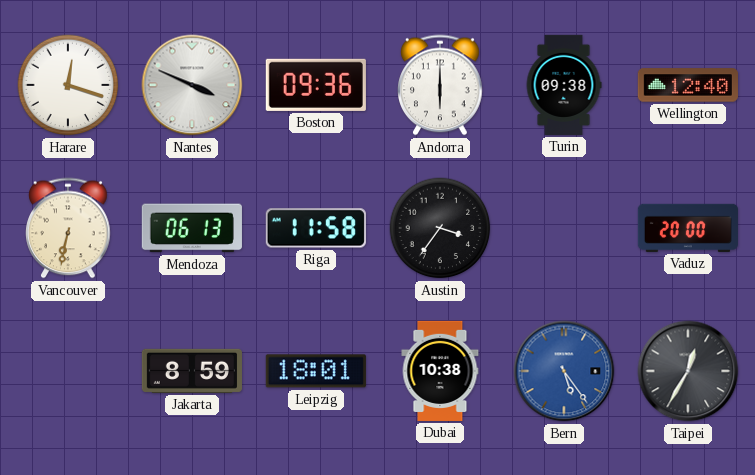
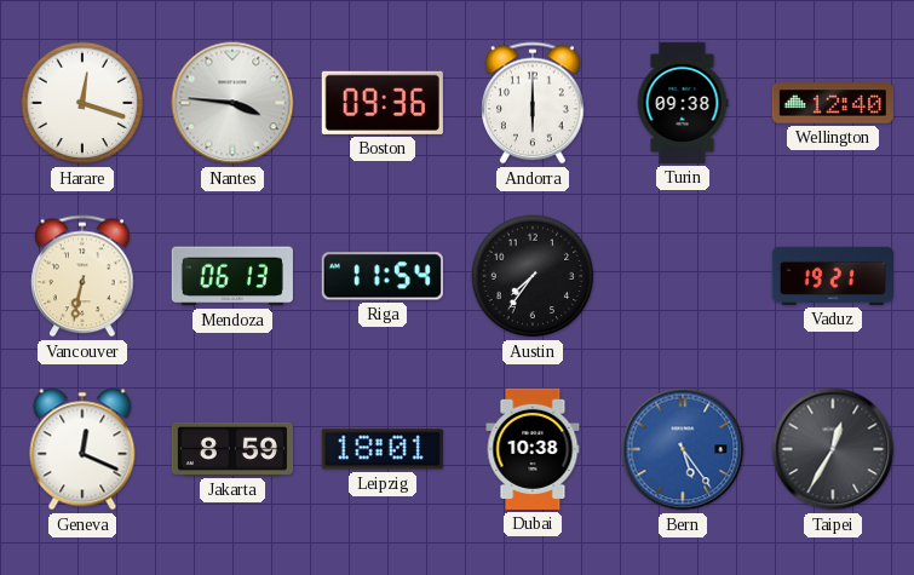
Nantes: 3:49 -> 3:46
Riga: 11:58 -> 11:54
Austin: 3:36 -> 7:36
Vaduz: 20:00 -> 19:21
Geneva: none -> 12:19
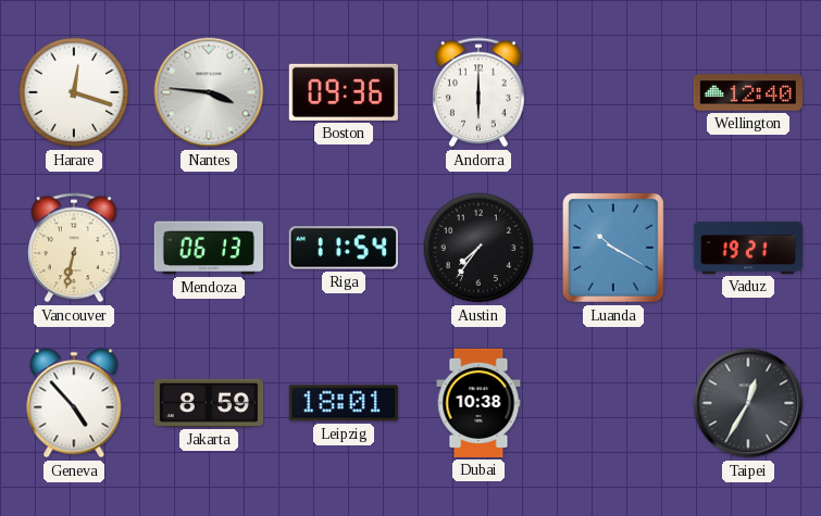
Turin: 09:38 -> none
Luanda: none -> 10:20
Geneva: 12:19 -> 4:53
Bern: 5:24 -> none
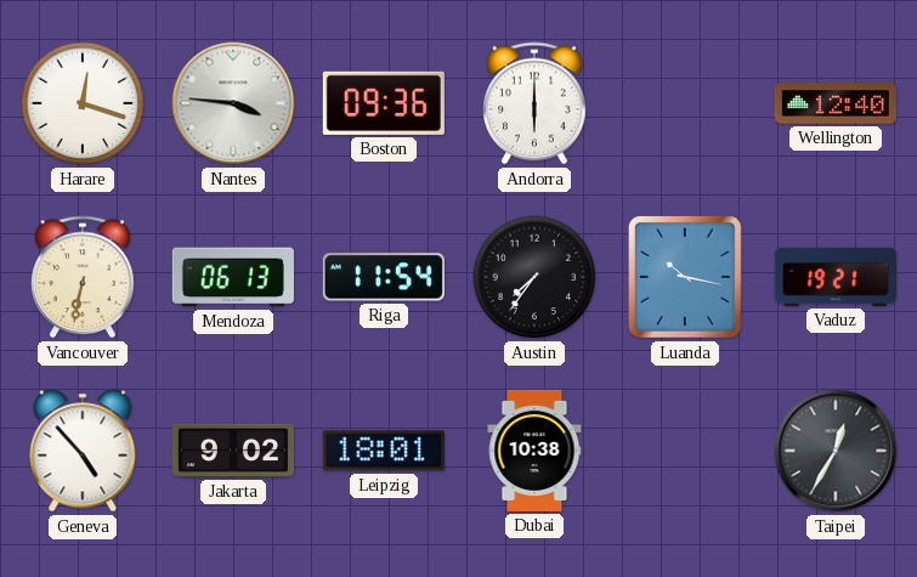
Luanda: 10:20 -> 10:17
Jakarta: 8:59 -> 9:02
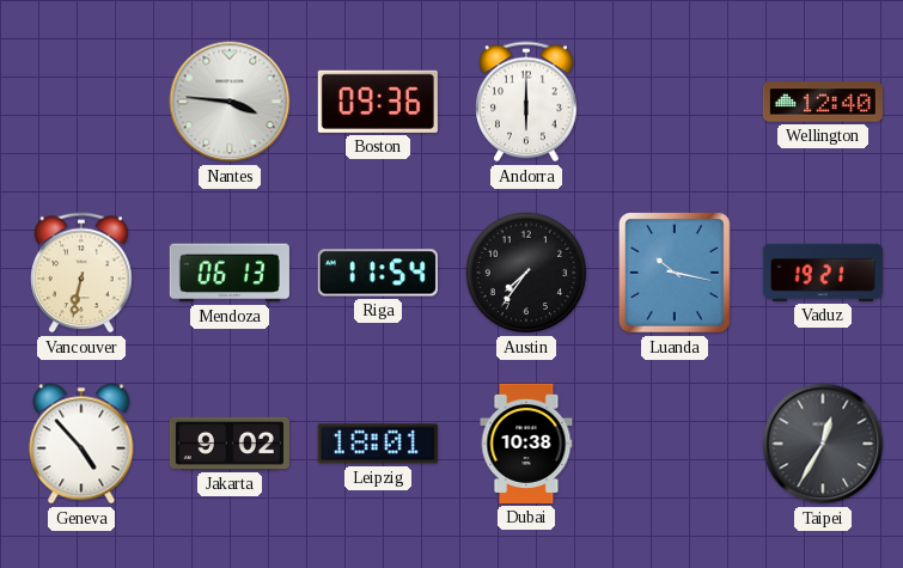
Harare: 12:18 -> none
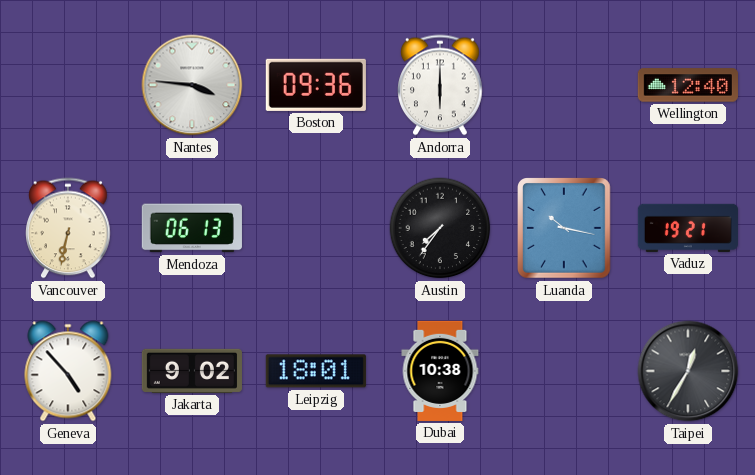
Riga: 11:54 -> none
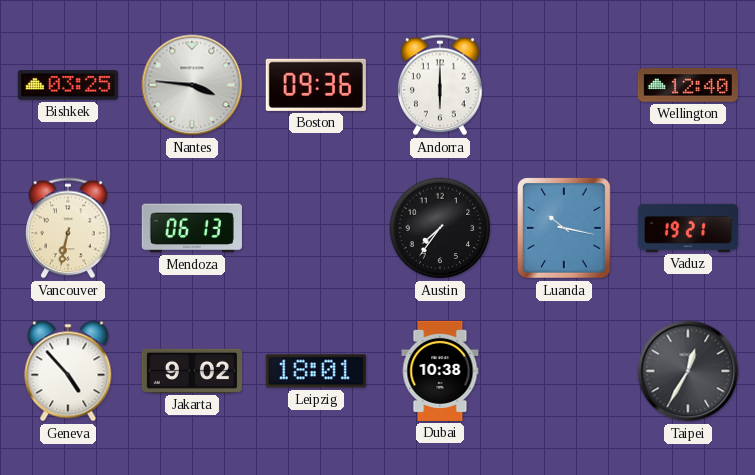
Bishkek: none -> 03:25
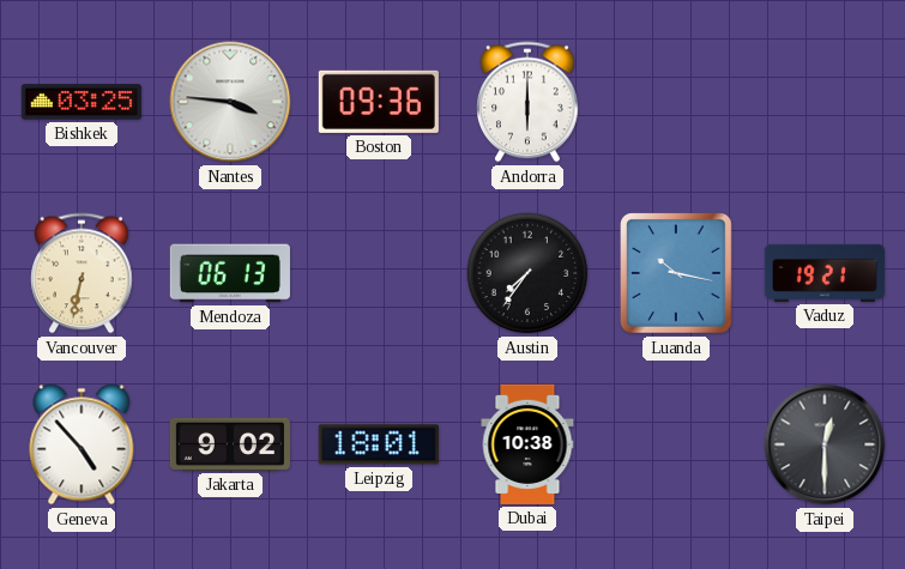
Wellington: 12:40 -> none
Taipei: 12:35 -> 12:30
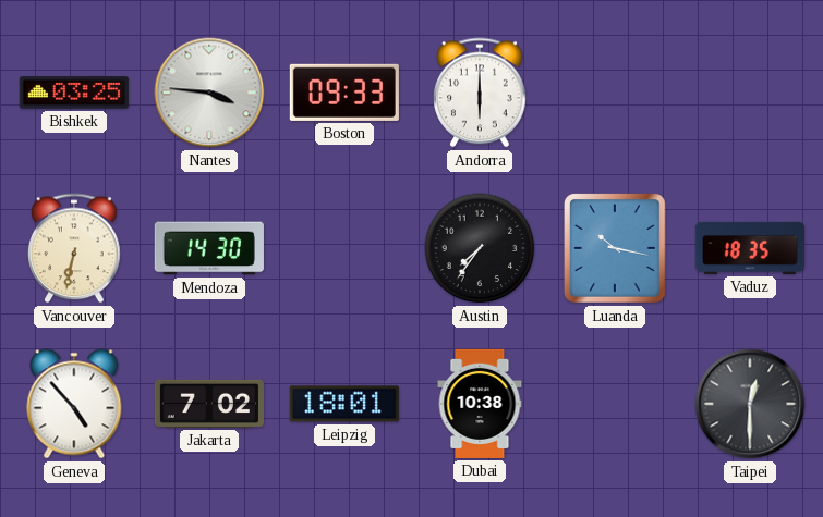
Boston: 09:36 -> 09:33
Mendoza: 06:13 -> 14:30
Vaduz: 19:21 -> 18:35
Jakarta: 9:02 -> 7:02
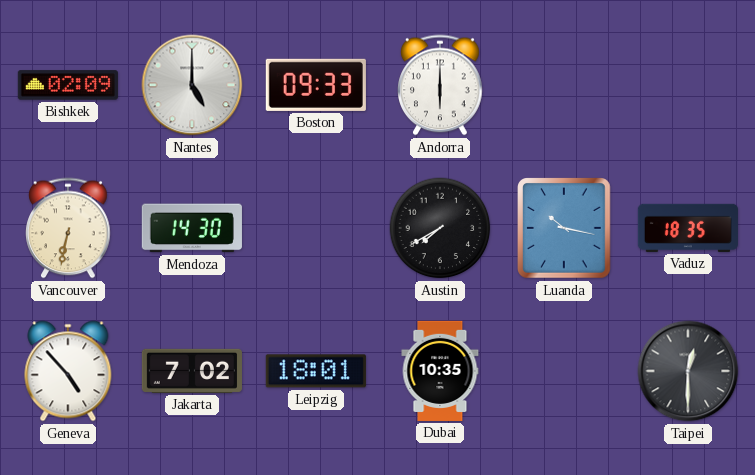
Bishkek: 03:25 -> 02:09
Nantes: 3:46 -> 5:00
Austin: 7:36 -> 7:40
Dubai: 10:38 -> 10:35
